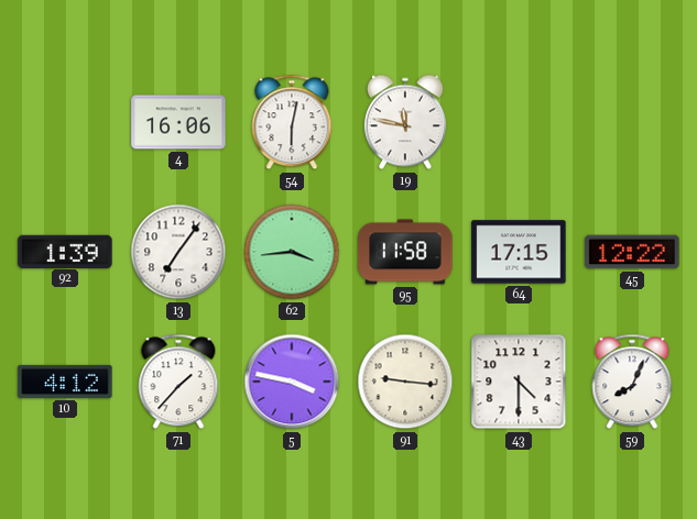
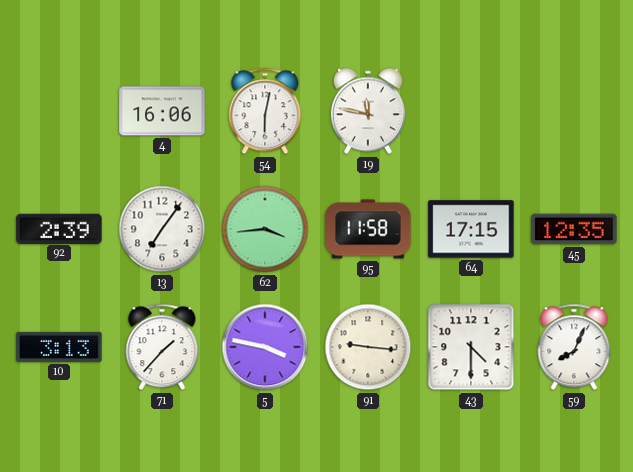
92: 1:39 -> 2:39
45: 12:22 -> 12:35
10: 4:12 -> 3:13
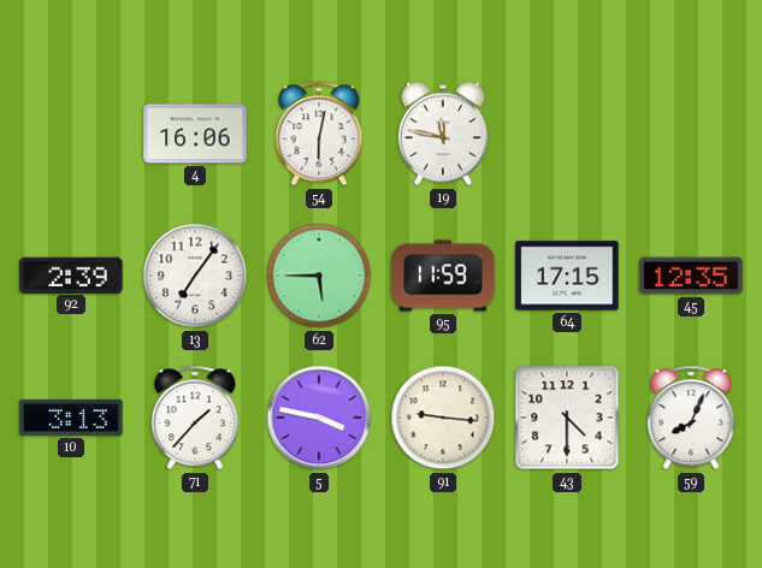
62: 3:44 -> 5:45
95: 11:58 -> 11:59
